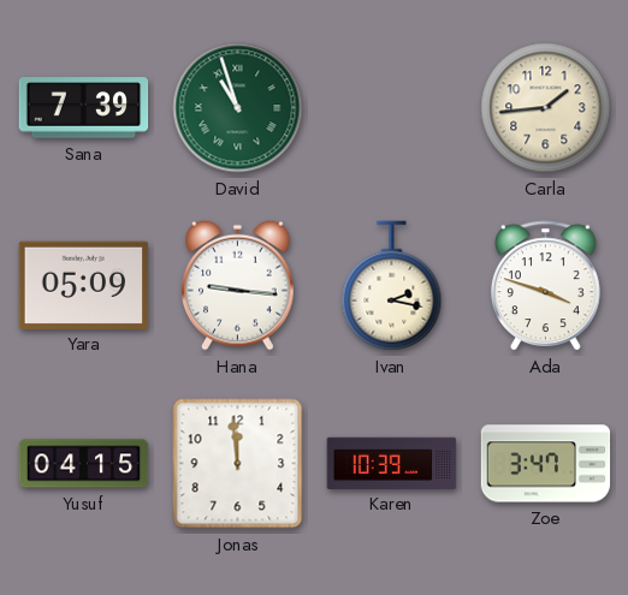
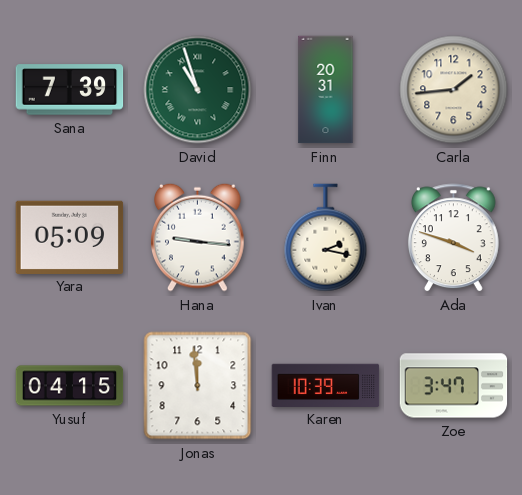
Finn: none -> 20:31
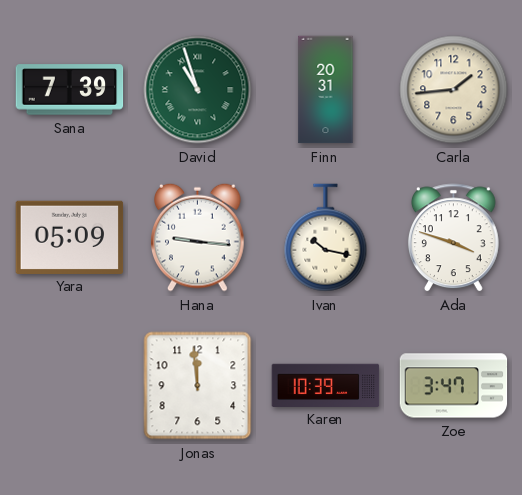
Ivan: 2:17 -> 10:17
Yusuf: 04:15 -> none
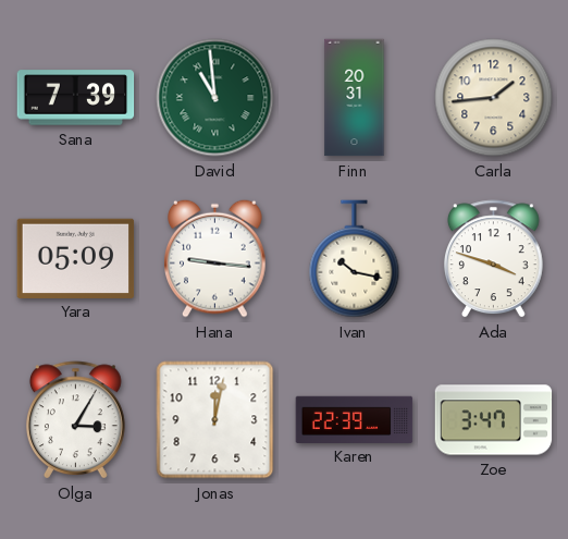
David: 10:57 -> 10:59
Olga: none -> 3:05
Jonas: 11:59 -> 12:02
Karen: 10:39 -> 22:39
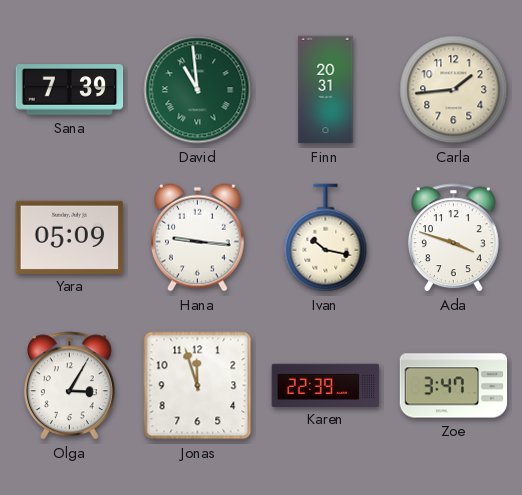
Jonas: 12:02 -> 11:57
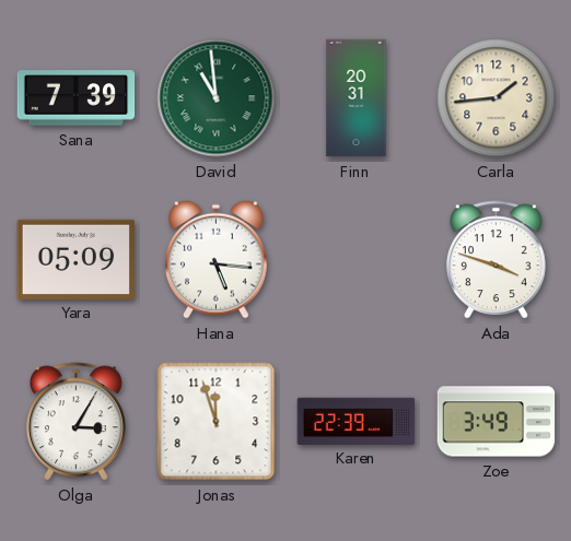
Hana: 9:16 -> 5:16
Ivan: 10:17 -> none
Zoe: 3:47 -> 3:49
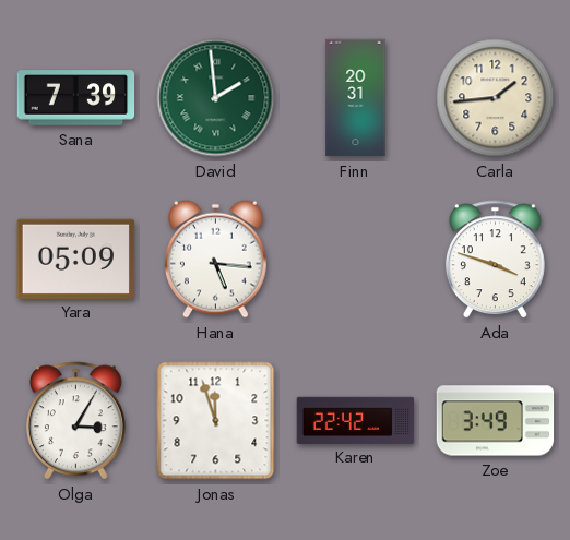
David: 10:59 -> 1:59
Karen: 22:39 -> 22:42
